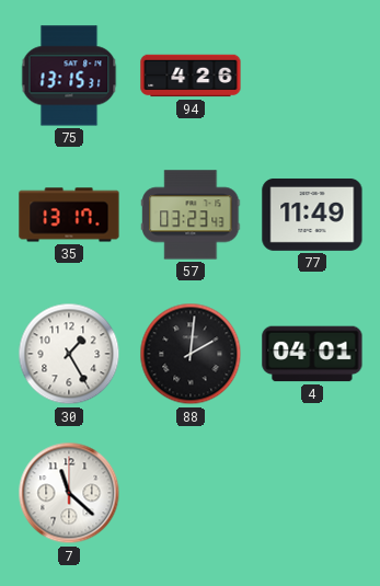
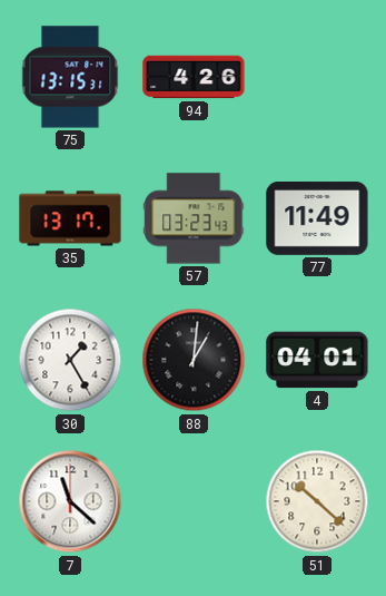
88: 2:01 -> 1:01
51: none -> 10:22
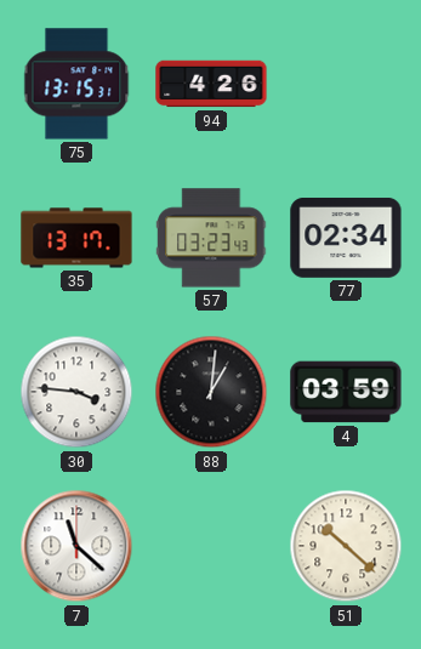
77: 11:49 -> 02:34
30: 1:25 -> 3:46
4: 04:01 -> 03:59
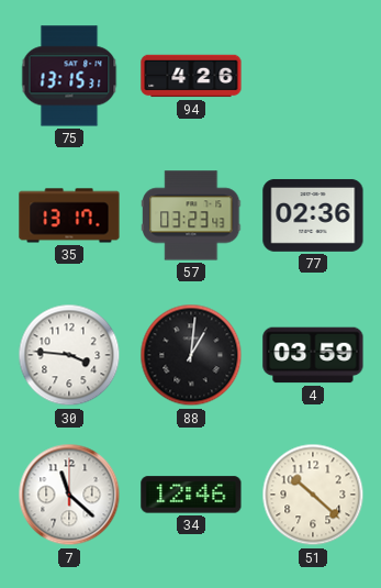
77: 02:34 -> 02:36
34: none -> 12:46
